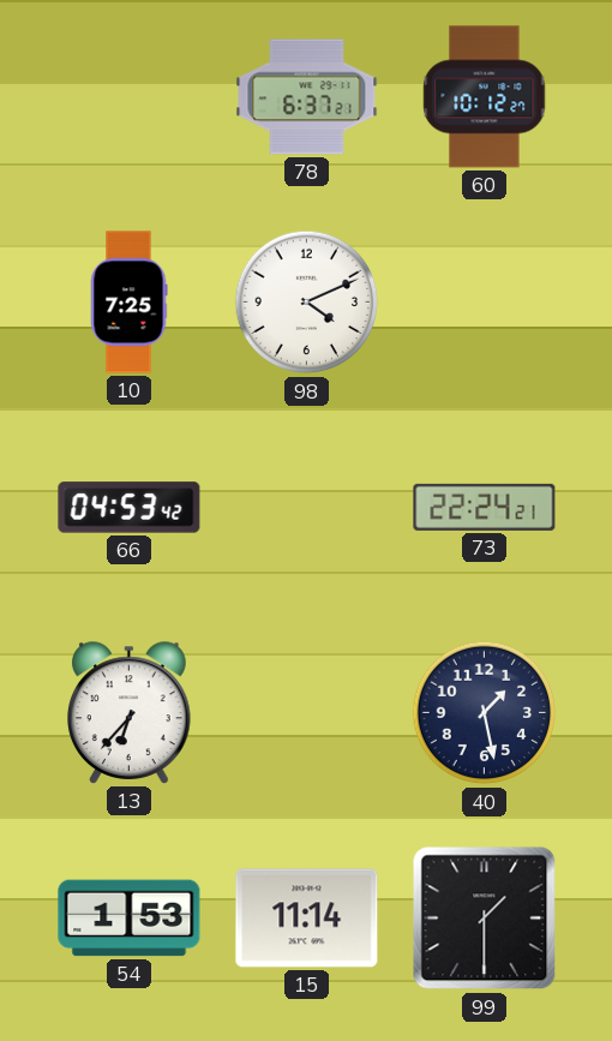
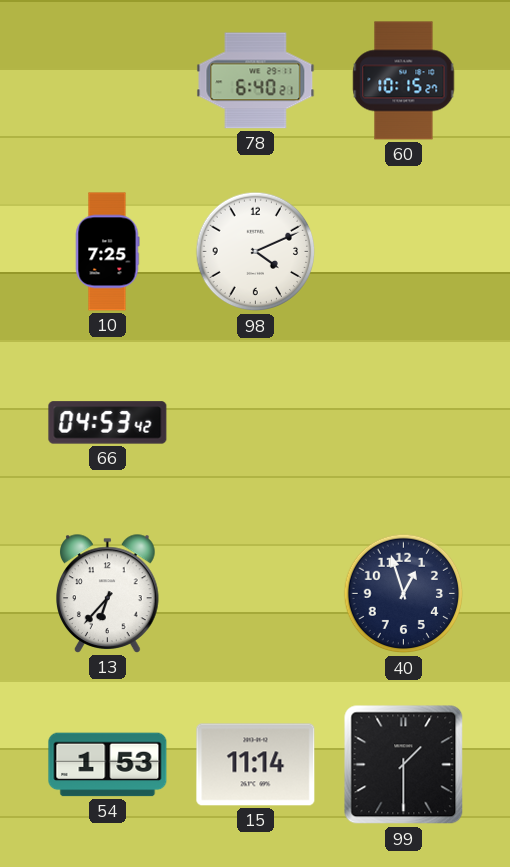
78: 6:37 -> 6:40
60: 10:12 -> 10:15
73: 22:24 -> none
40: 1:28 -> 12:57
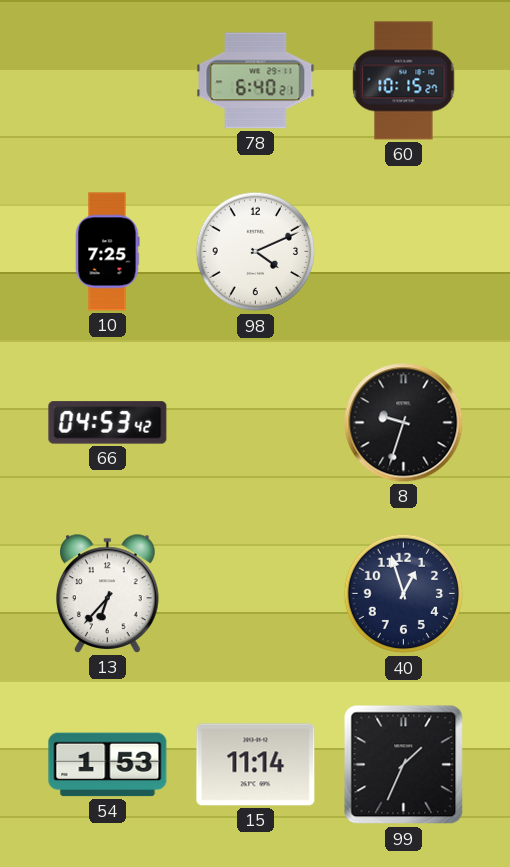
8: none -> 9:33
99: 1:30 -> 1:34
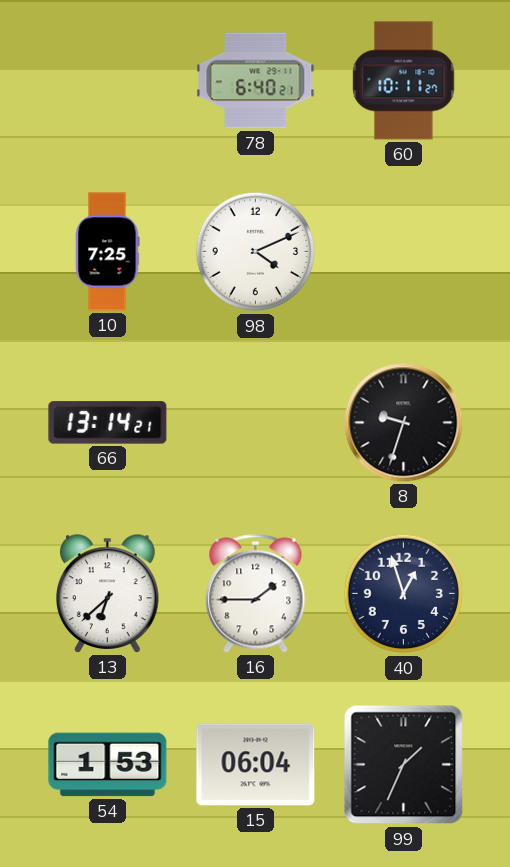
60: 10:15 -> 10:11
66: 04:53 -> 13:14
13: 6:37 -> 6:38
16: none -> 1:45
15: 11:14 -> 06:04
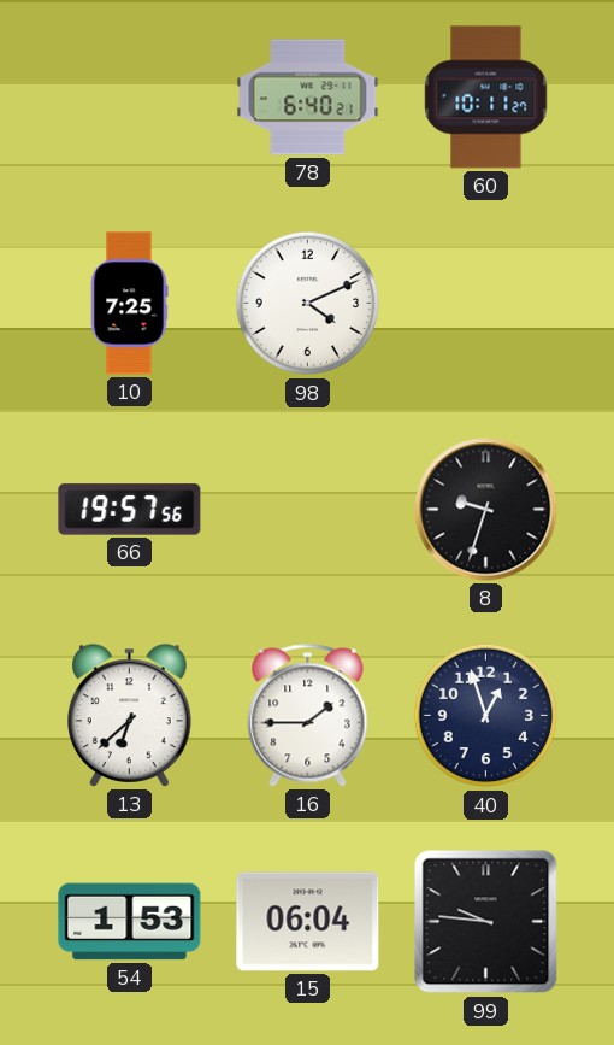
66: 13:14 -> 19:57
99: 1:34 -> 9:46
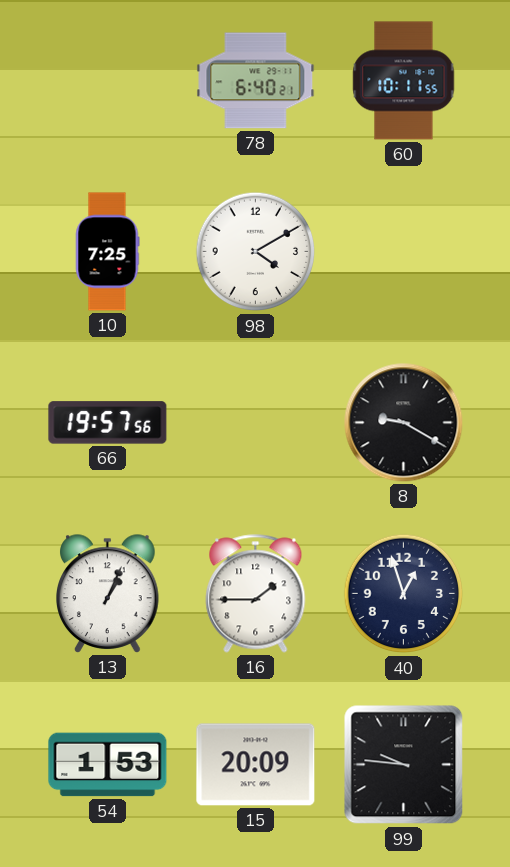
60: 10:11:27 -> 10:11:55
98: 4:11 -> 4:10
8: 9:33 -> 9:20
13: 6:38 -> 1:04
15: 06:04 -> 20:09
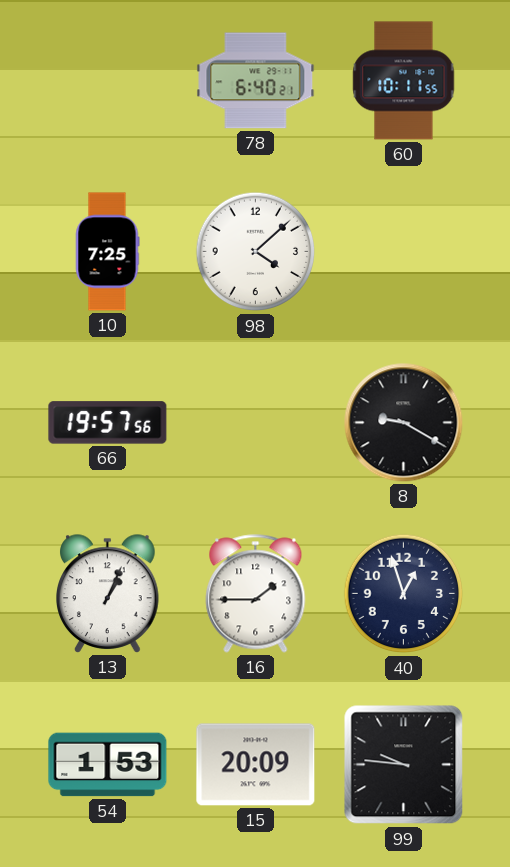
98: 4:10 -> 4:08
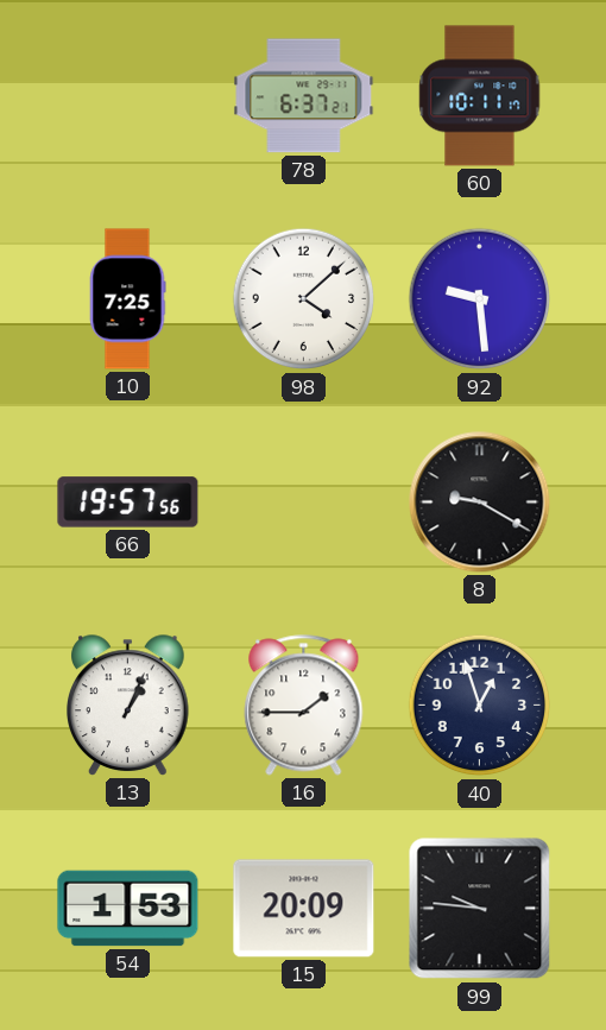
78: 6:40 -> 6:37
60: 10:11:55 -> 10:11:17
92: none -> 9:29
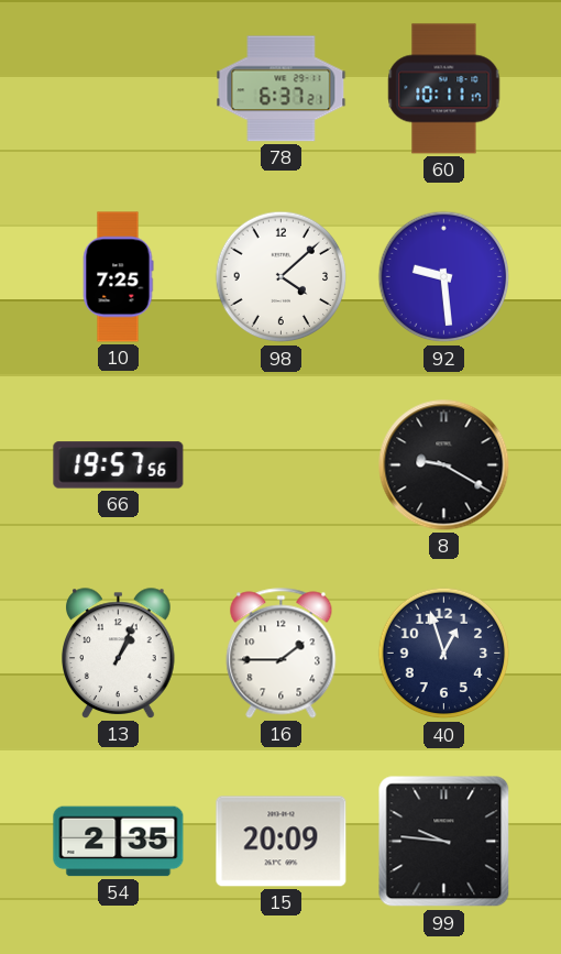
54: 1:53 -> 2:35
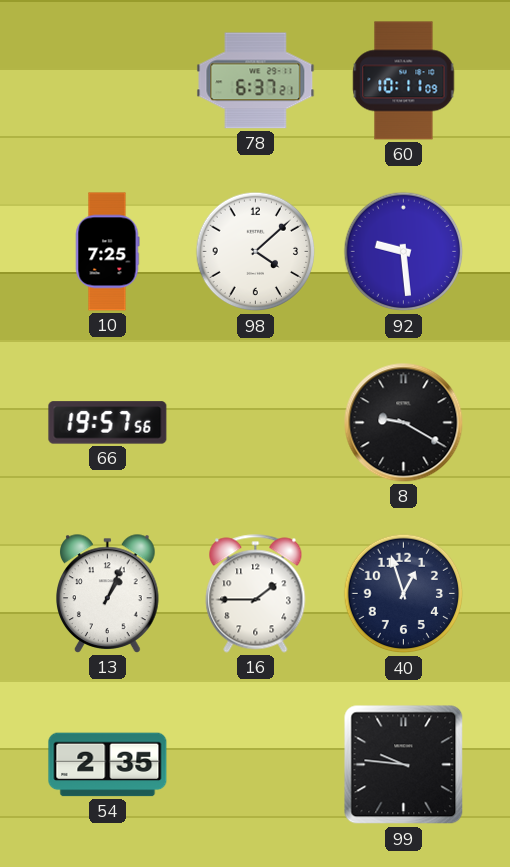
60: 10:11:17 -> 10:11:09
15: 20:09 -> none
